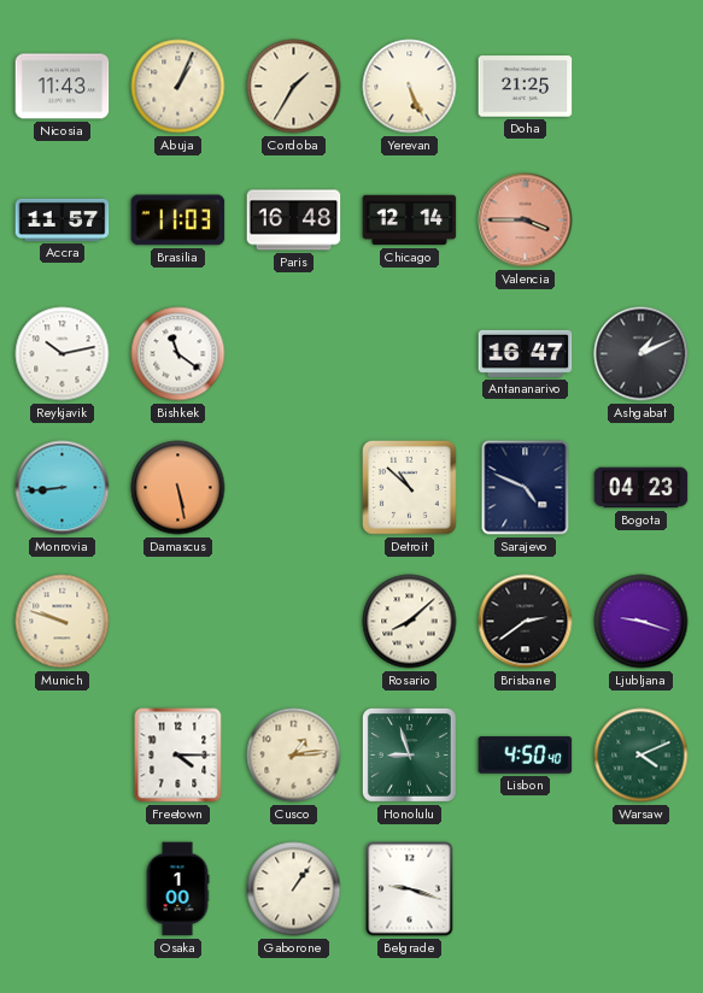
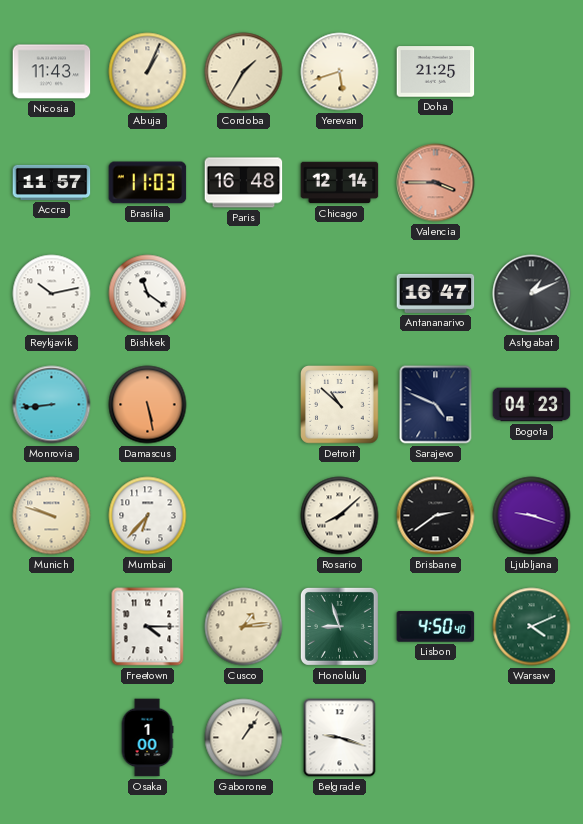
Yerevan: 5:26 -> 5:42
Mumbai: none -> 6:37
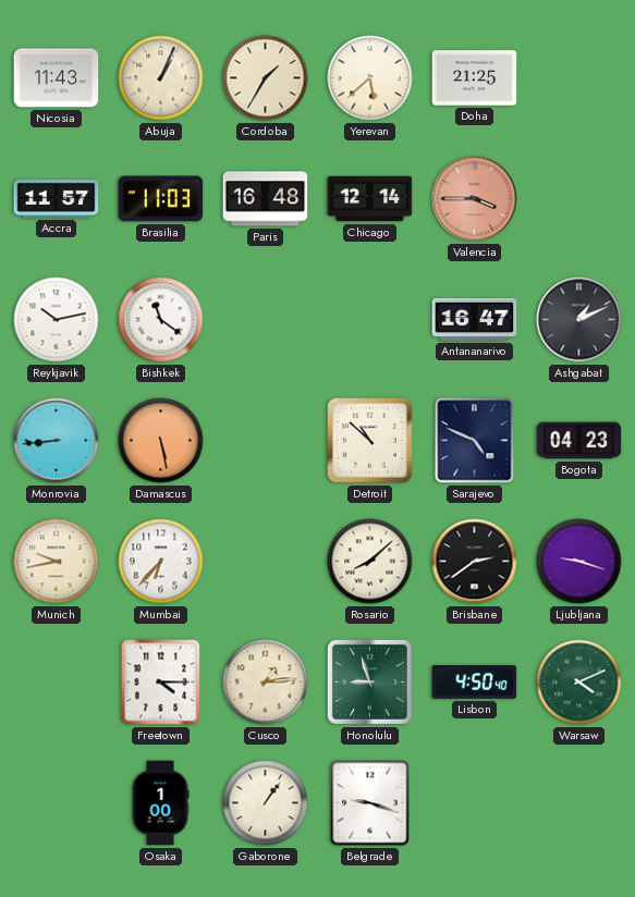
Yerevan: 5:42 -> 5:38
Munich: 9:48 -> 9:43
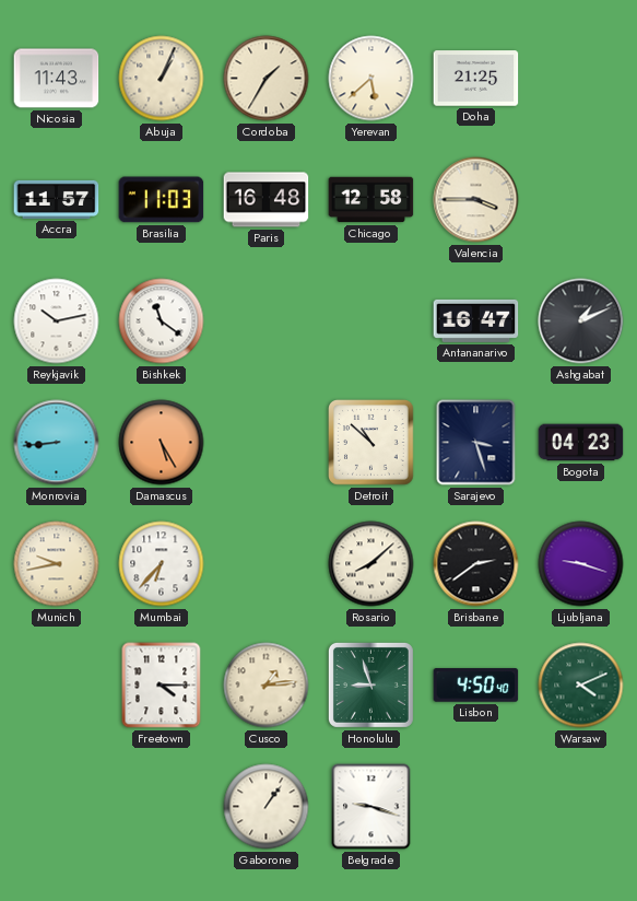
Chicago: 12:14 -> 12:58
Valencia dial: salmon -> cream
Damascus: 5:28 -> 5:25
Sarajevo: 4:49 -> 3:27
Osaka: 1:00 -> none
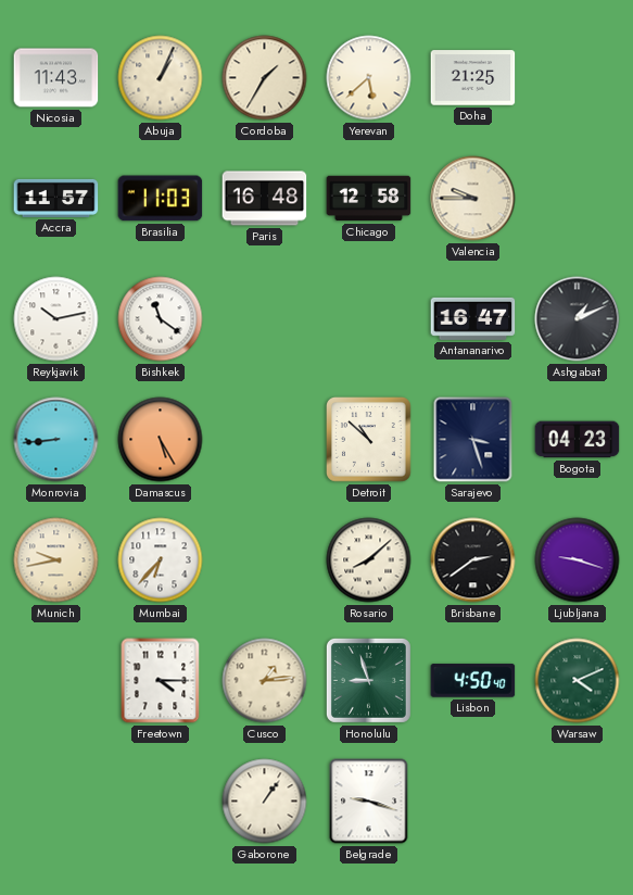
Valencia: 3:45 -> 9:45
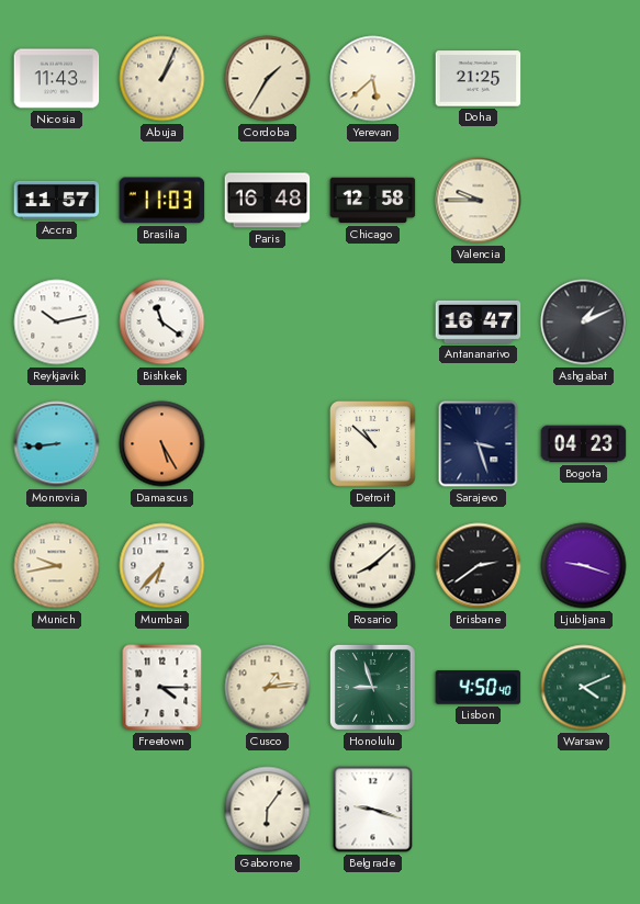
Gaborone: 1:06 -> 6:06
